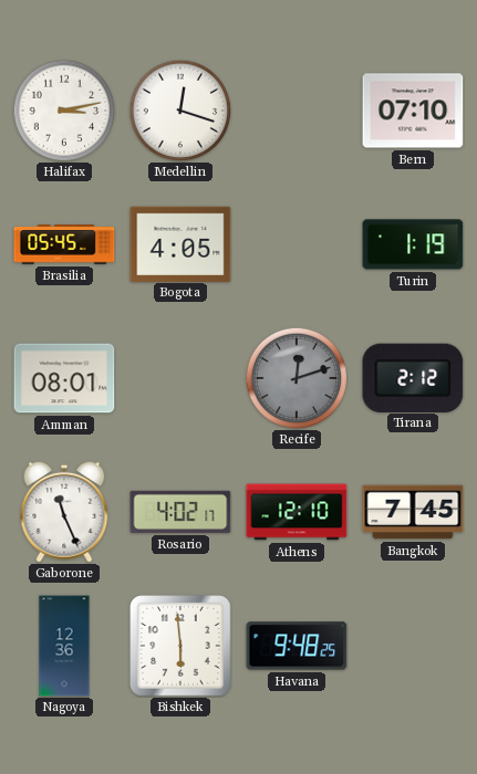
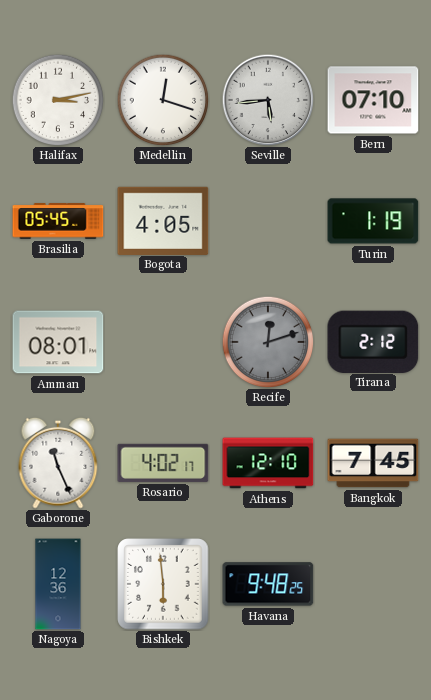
Seville: none -> 5:44
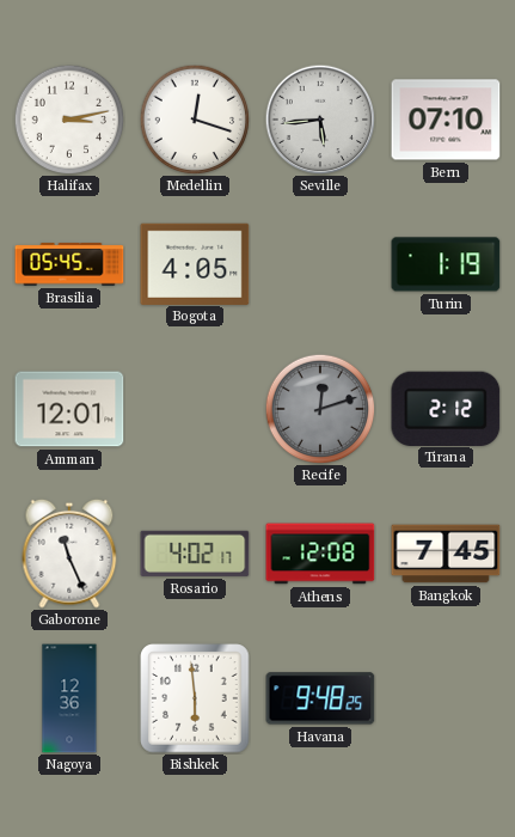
Amman: 08:01 -> 12:01
Athens: 12:10 -> 12:08
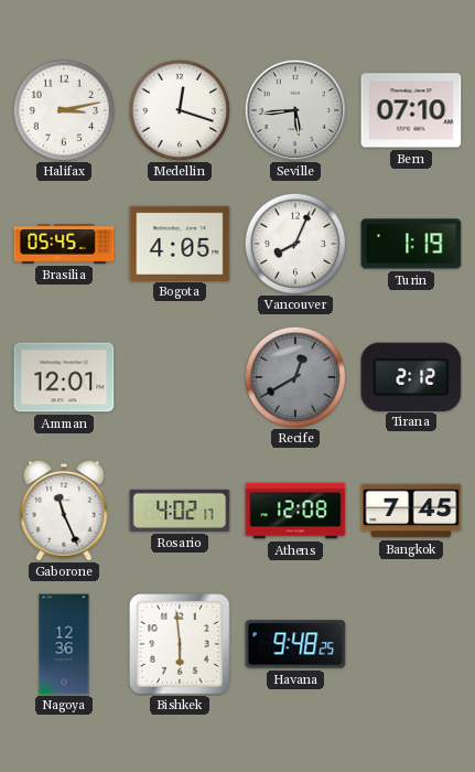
Vancouver: none -> 8:04
Recife: 12:12 -> 12:40
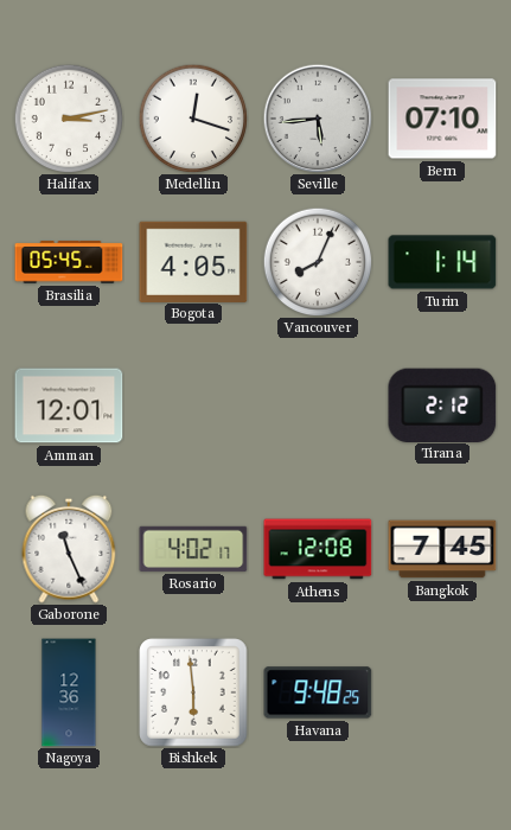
Turin: 1:19 -> 1:14
Recife: 12:40 -> none
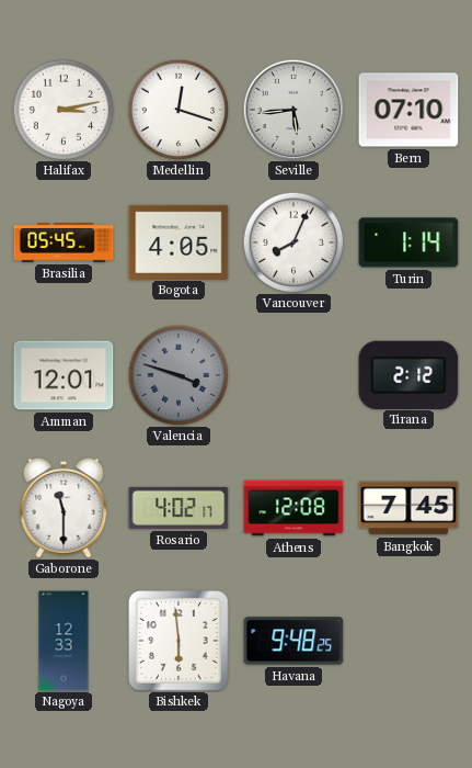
Valencia: none -> 3:48
Gaborone: 11:26 -> 11:30
Nagoya: 12:36 -> 12:33
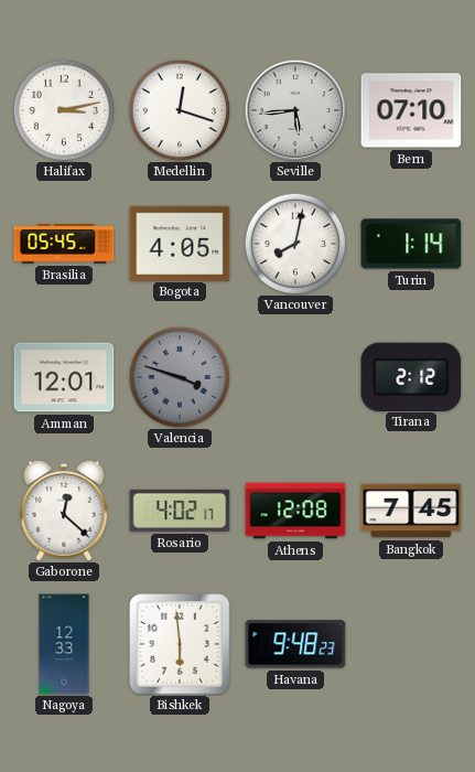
Vancouver: 8:04 -> 8:02
Gaborone: 11:30 -> 12:22
Havana: 9:48:25 -> 9:48:23
